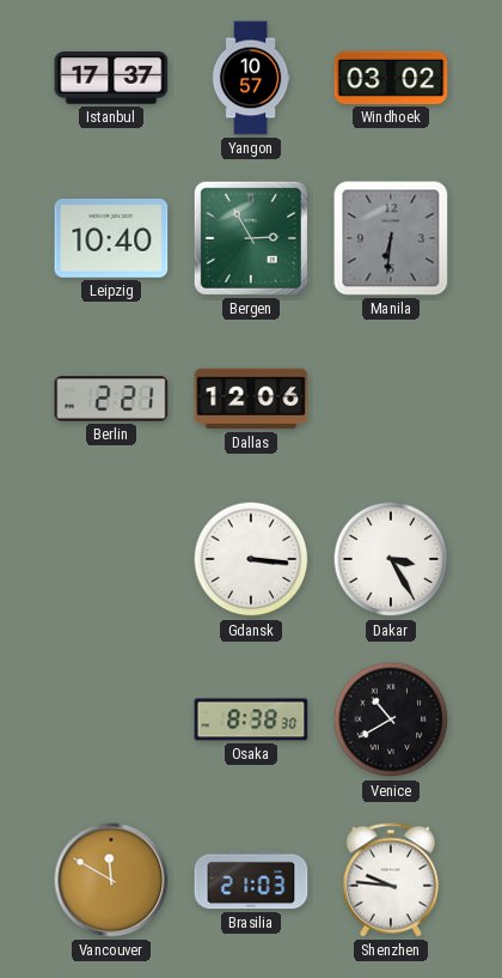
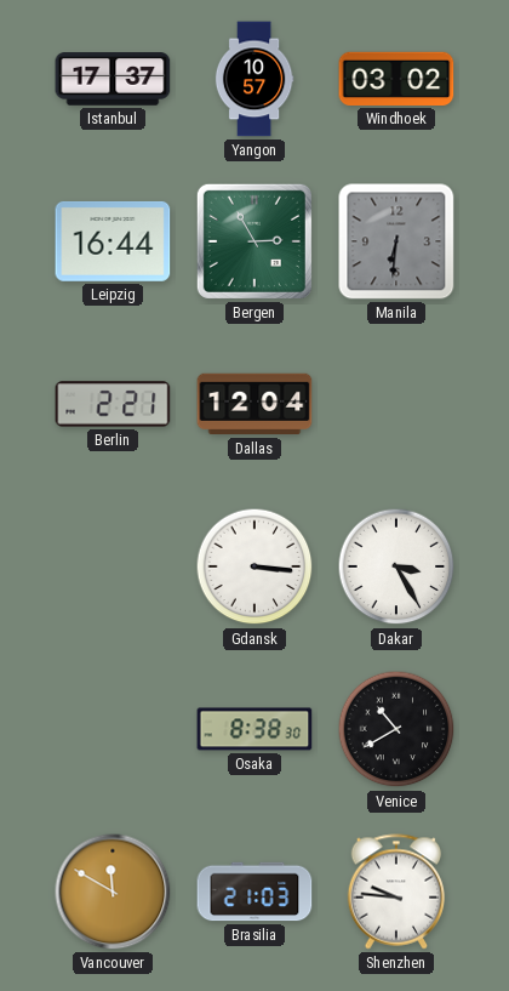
Leipzig: 10:40 -> 16:44
Dallas: 12:06 -> 12:04
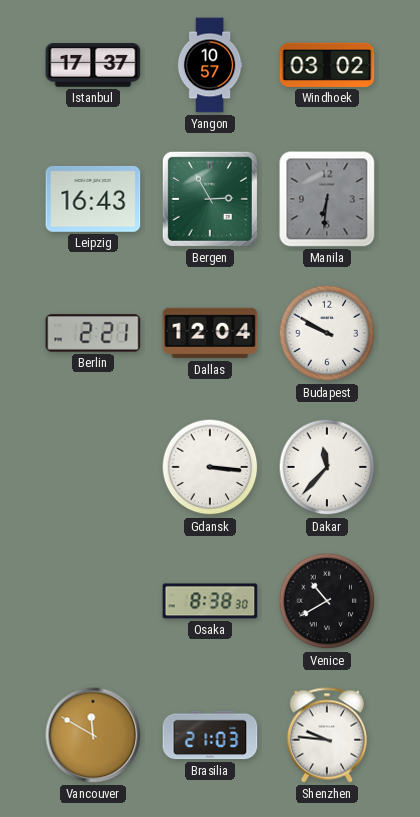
Leipzig: 16:44 -> 16:43
Budapest: none -> 9:50
Dakar: 3:25 -> 11:37
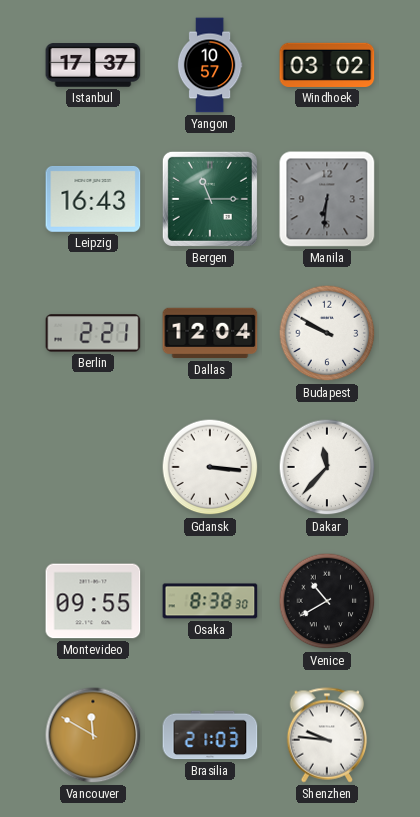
Bergen: 2:55 -> 11:15
Montevideo: none -> 09:55
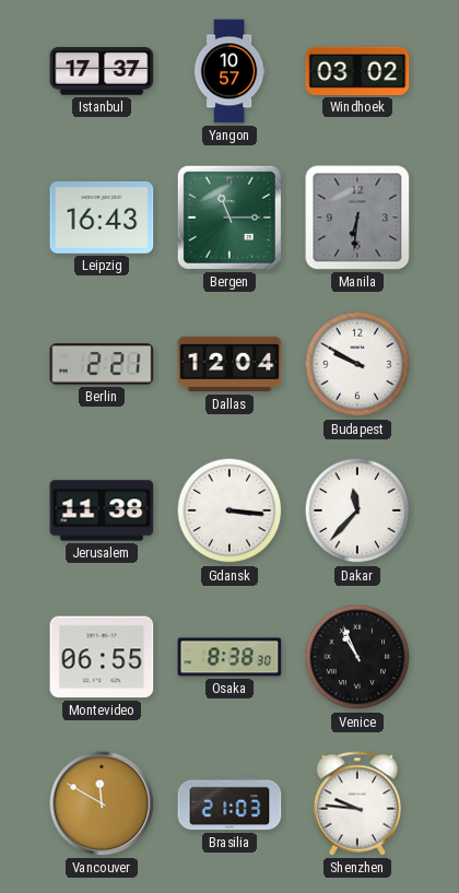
Jerusalem: none -> 11:38
Montevideo: 09:55 -> 06:55
Venice: 10:40 -> 10:56
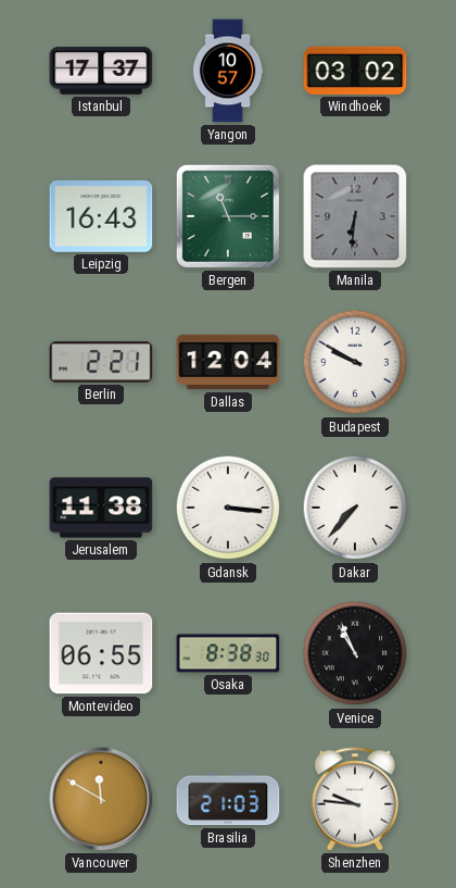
Dakar: 11:37 -> 7:37
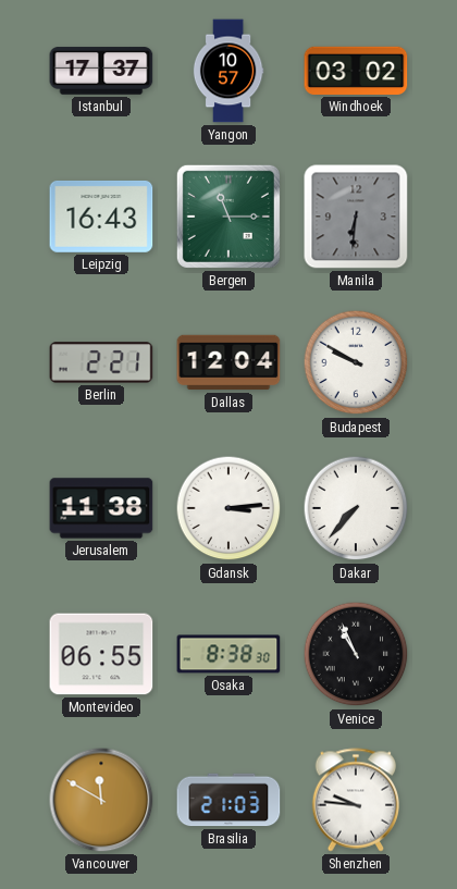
Gdansk: 3:16 -> 3:14
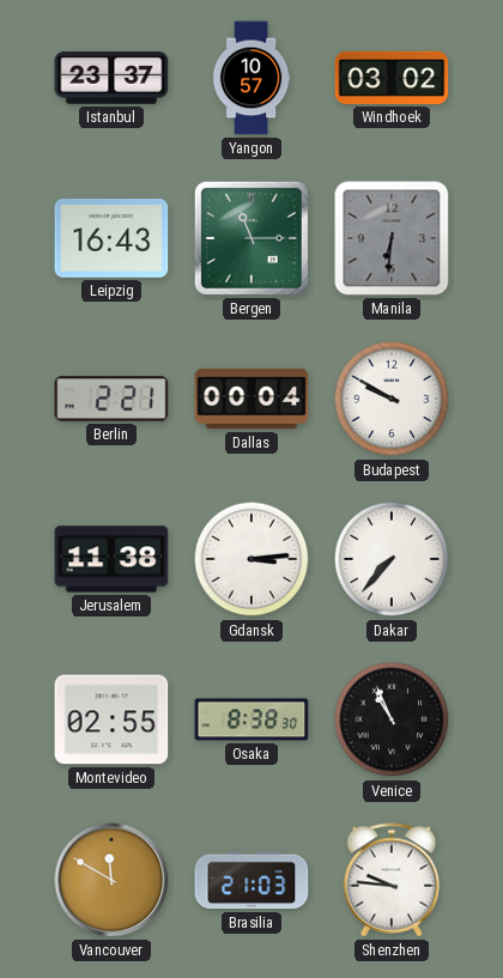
Istanbul: 17:37 -> 23:37
Dallas: 12:04 -> 00:04
Montevideo: 06:55 -> 02:55
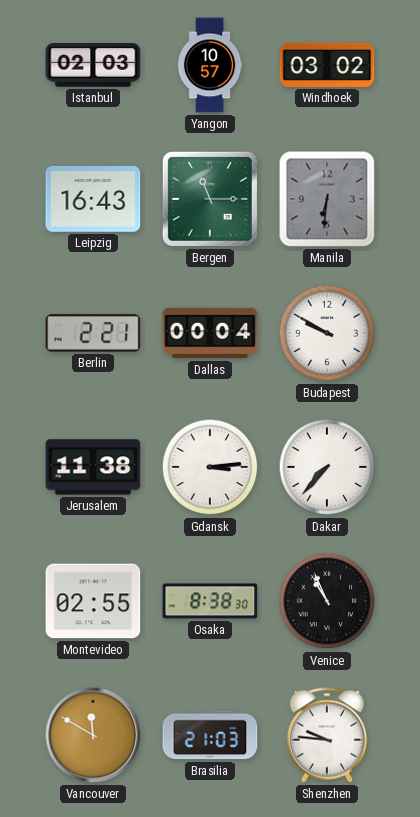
Istanbul: 23:37 -> 02:03
